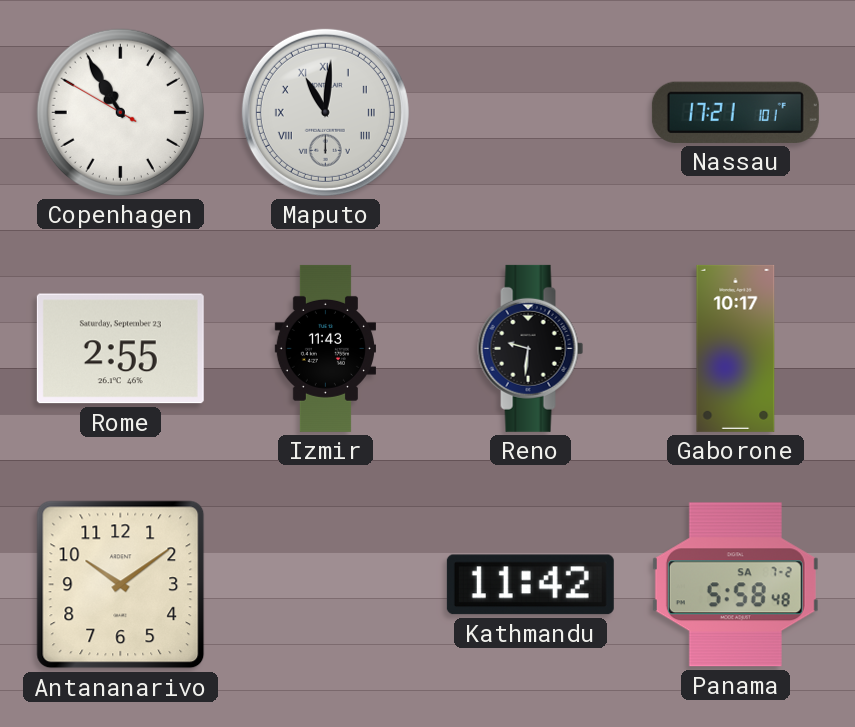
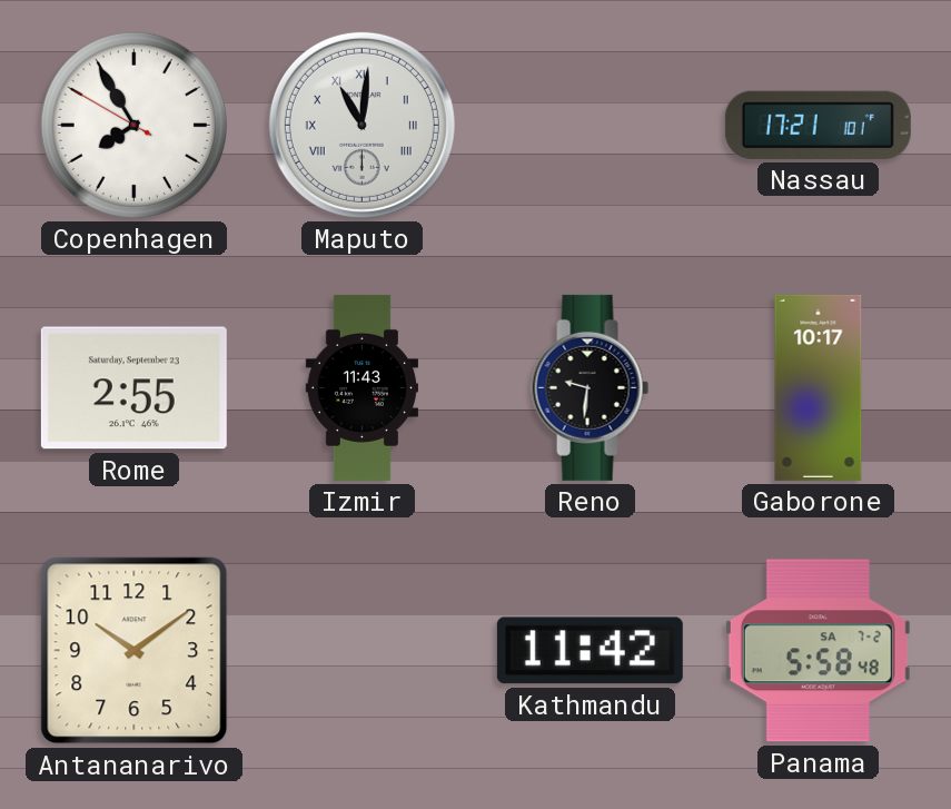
Copenhagen: 10:54 -> 7:54
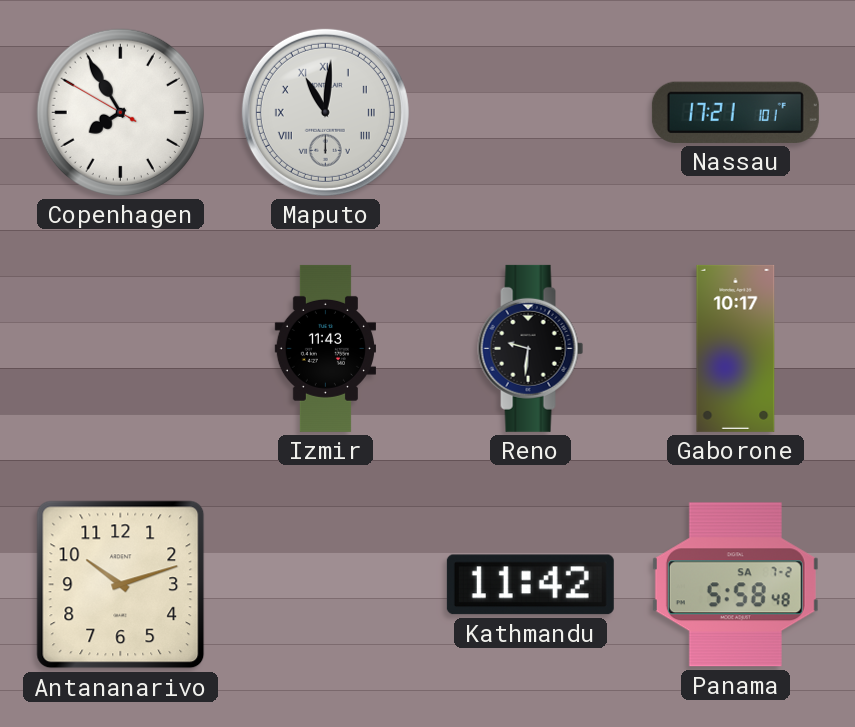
Rome: 2:55 -> none
Antananarivo: 10:09 -> 10:12
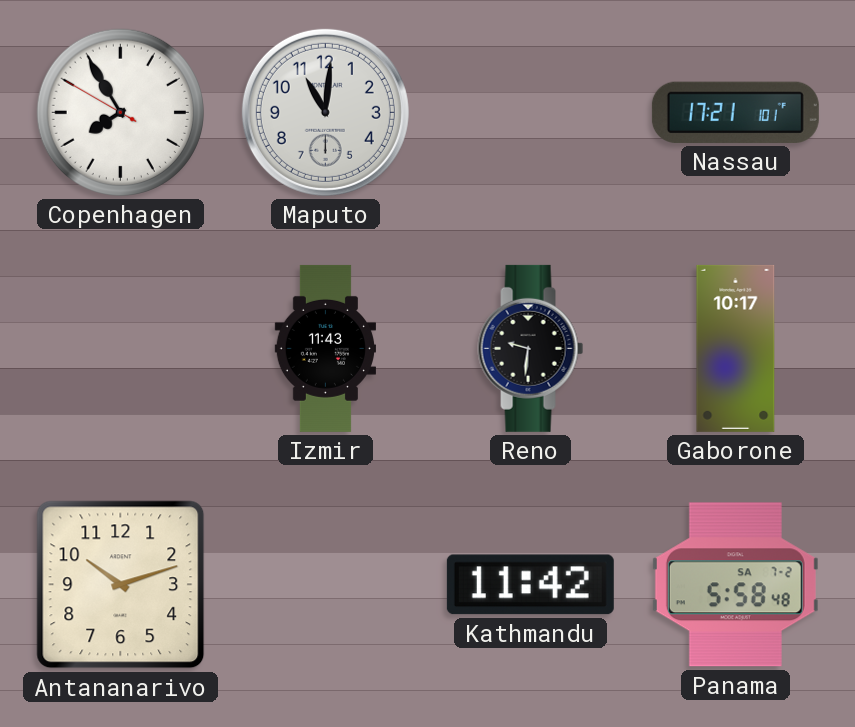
Maputo numerals: Roman -> Arabic
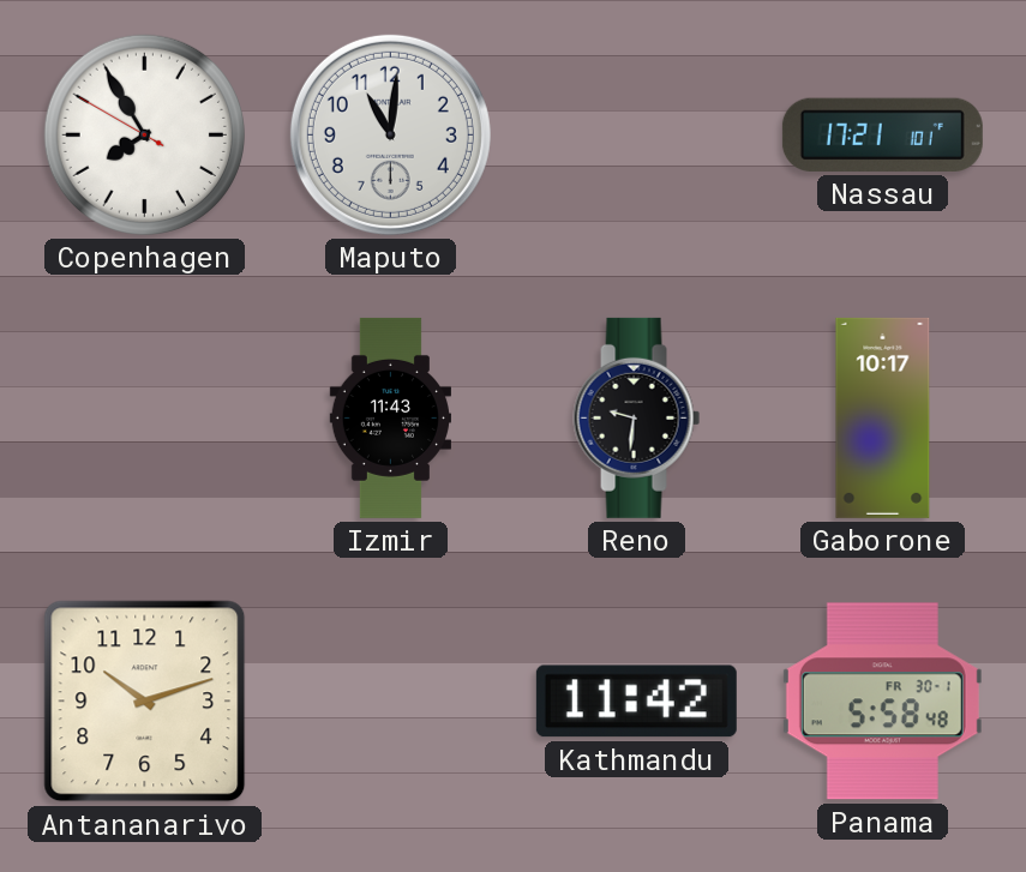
Panama date: SA 7-2 -> FR 30-1
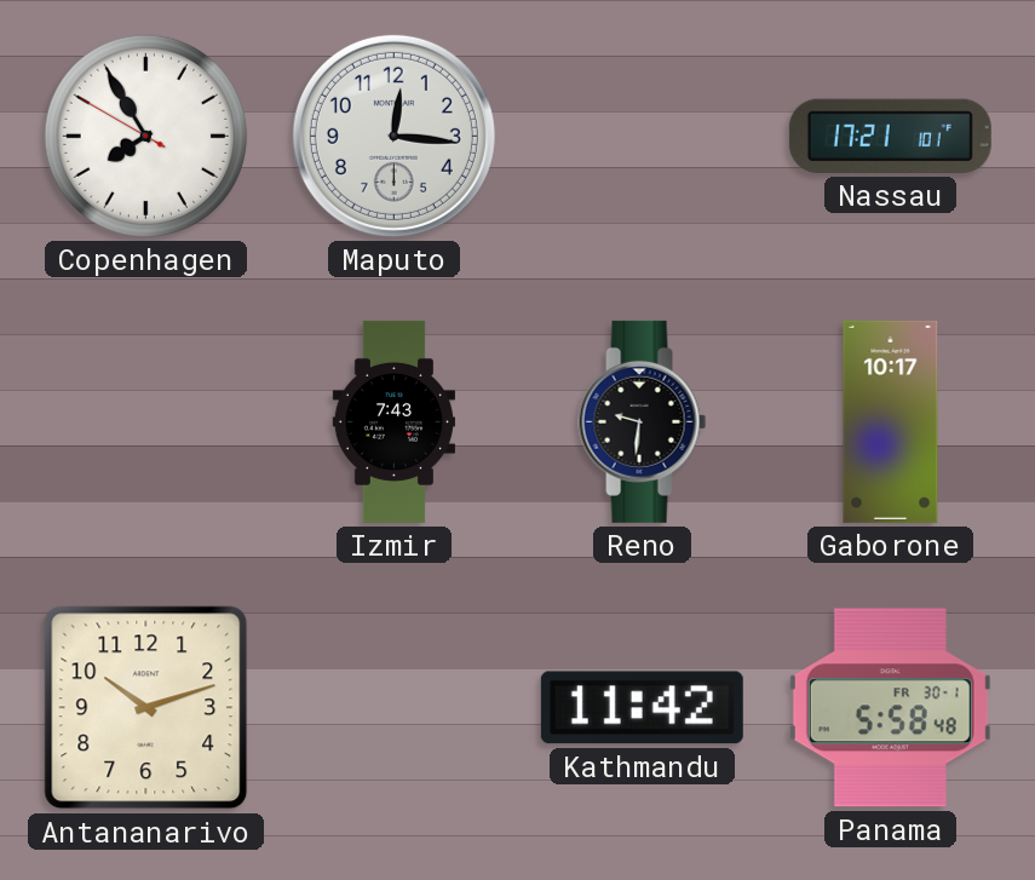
Maputo: 11:01 -> 12:16
Izmir: 11:43 -> 7:43
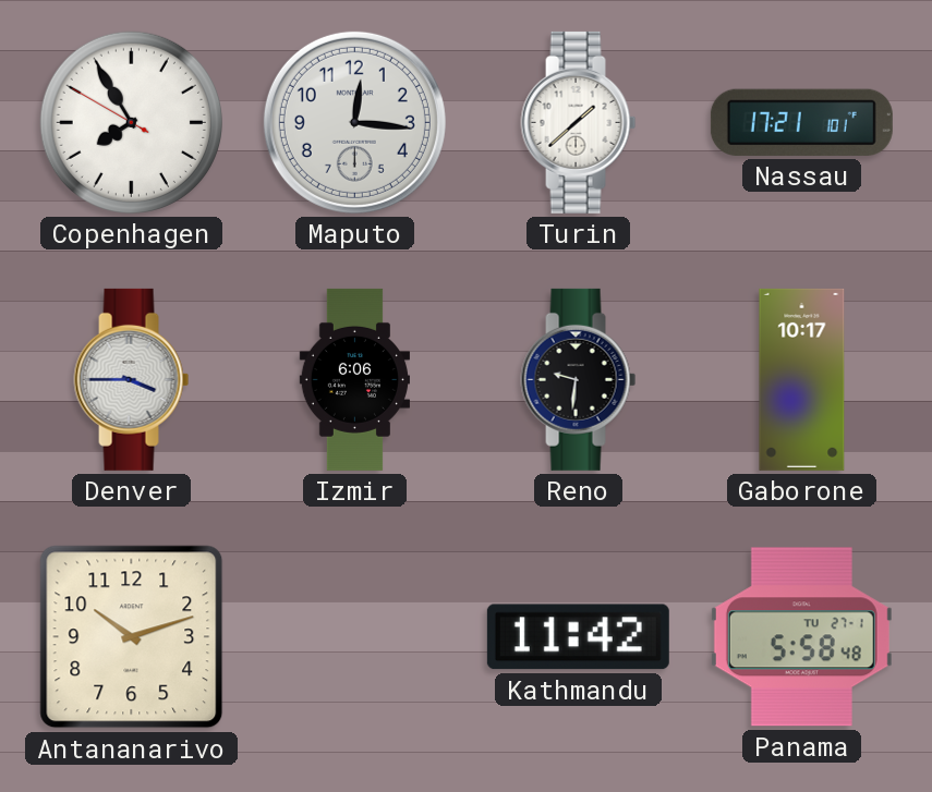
Turin: none -> 1:38
Denver: none -> 3:45
Izmir: 7:43 -> 6:06
Panama date: FR 30-1 -> TU 27-1
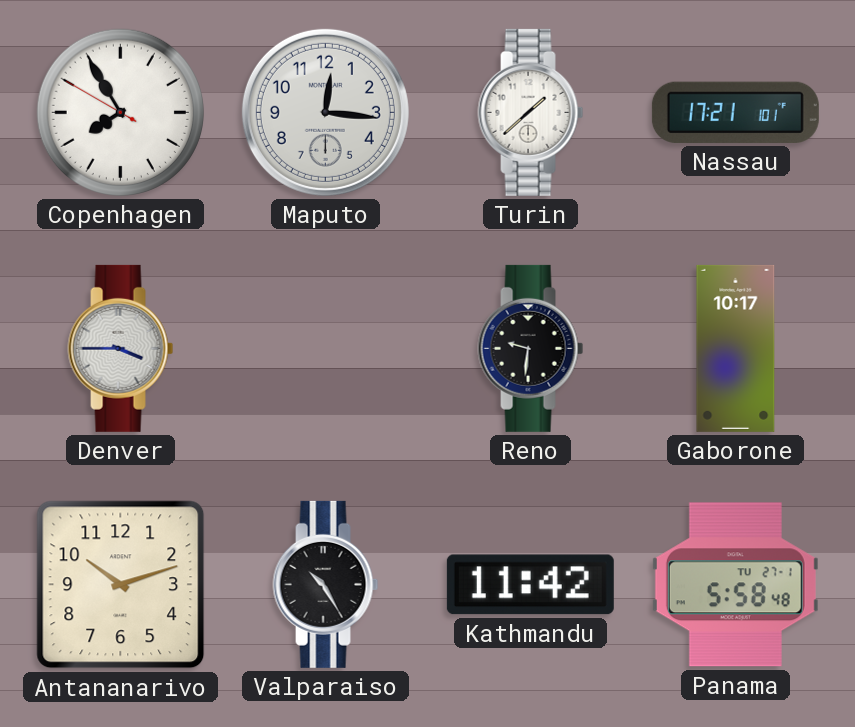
Izmir: 6:06 -> none
Valparaiso: none -> 10:25
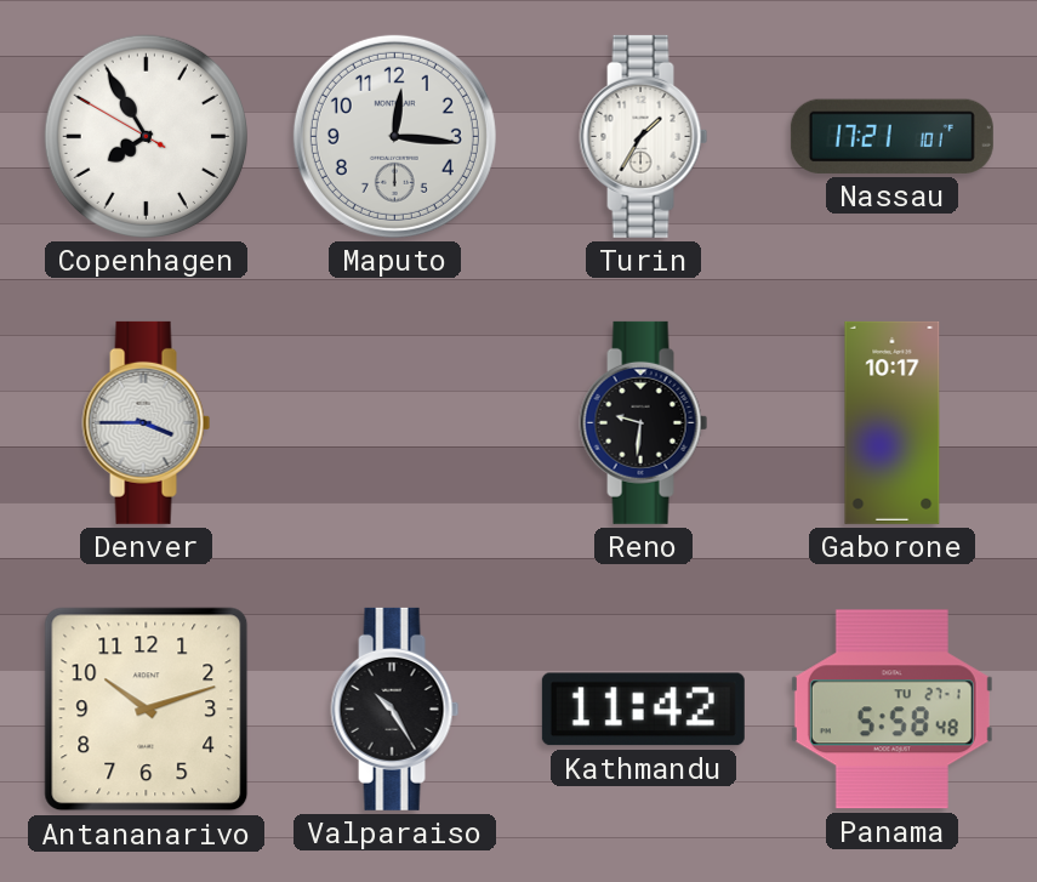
Turin: 1:38 -> 1:35
